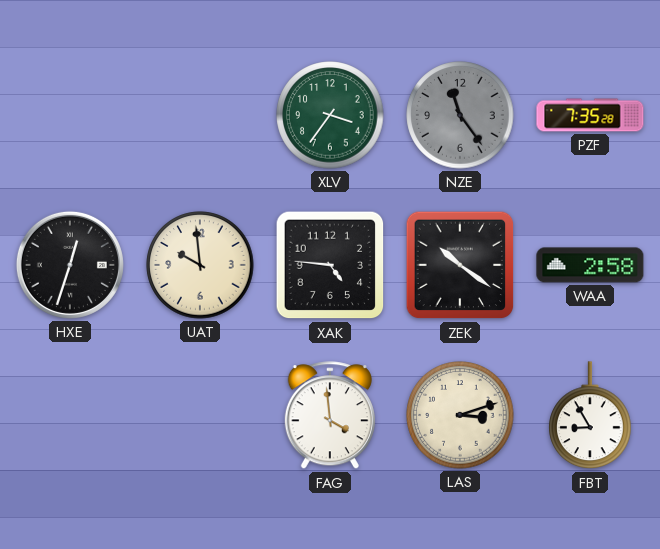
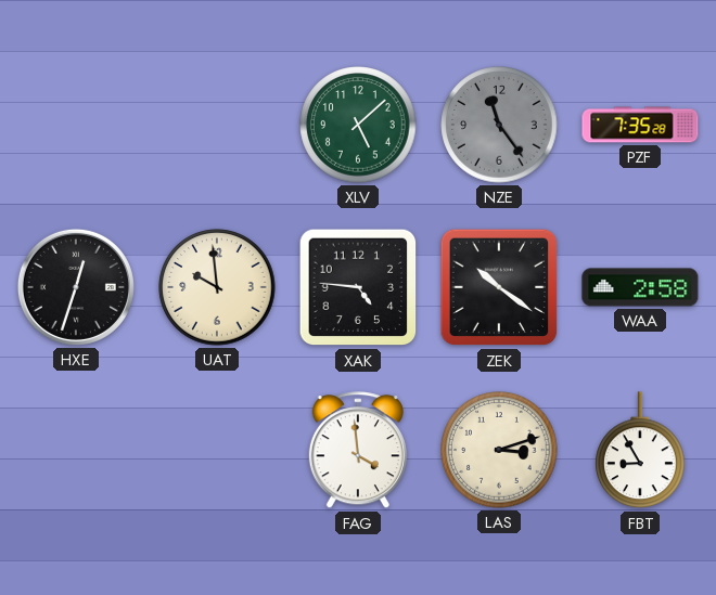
XLV: 3:36 -> 5:08
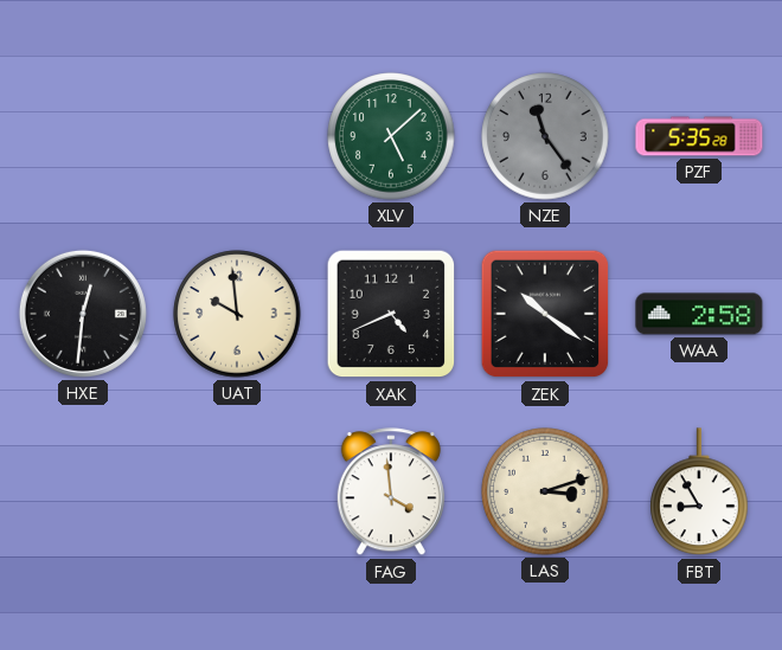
PZF: 7:35 -> 5:35
HXE: 12:33 -> 12:31
XAK: 4:46 -> 4:41
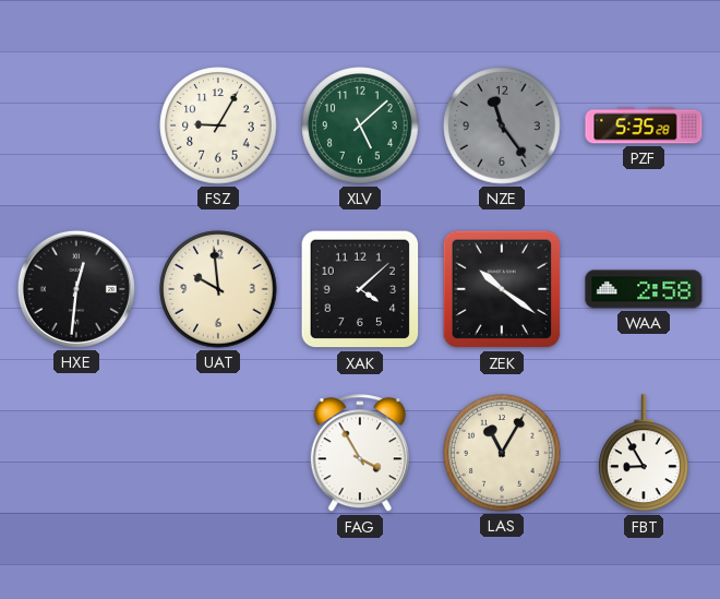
FSZ: none -> 9:05
XAK: 4:41 -> 4:08
FAG: 3:59 -> 3:55
LAS: 3:12 -> 11:05
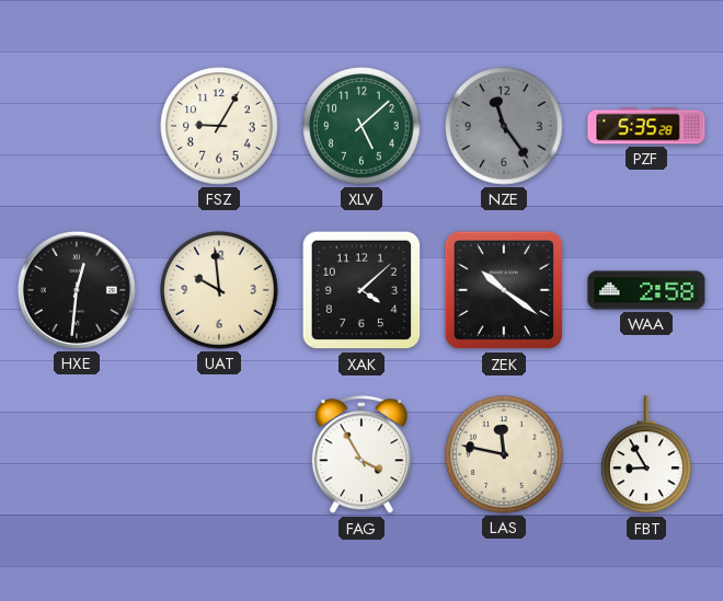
LAS: 11:05 -> 11:47
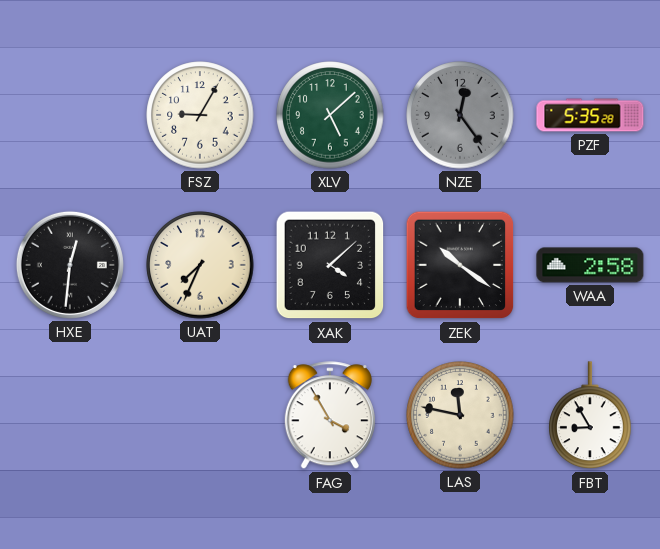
NZE: 11:24 -> 12:24
UAT: 9:59 -> 7:34
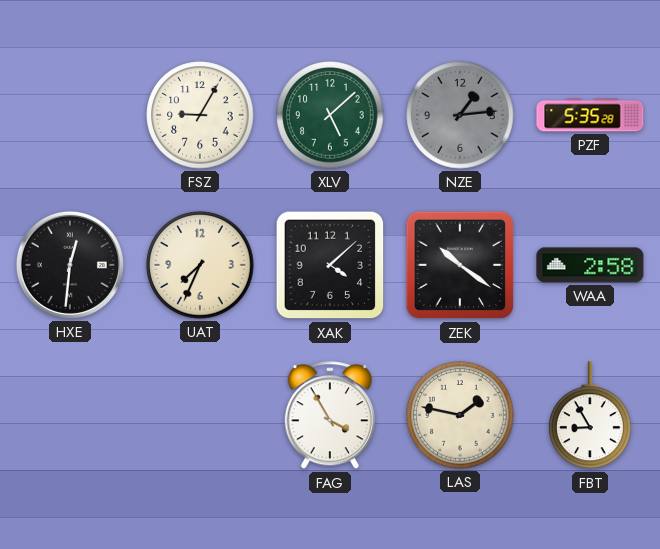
NZE: 12:24 -> 1:14
LAS: 11:47 -> 1:47
